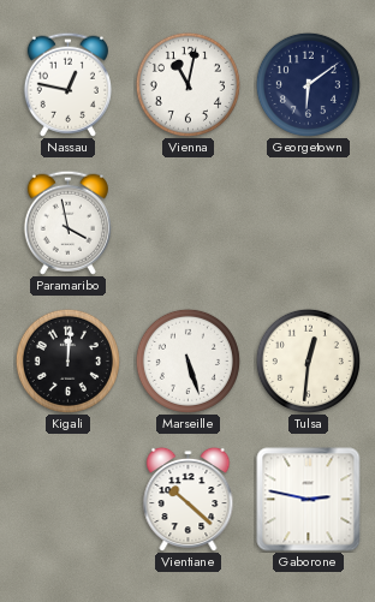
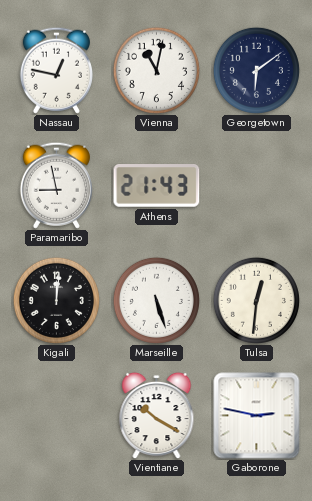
Paramaribo: 3:58 -> 8:58
Athens: none -> 21:43
Vientiane: 10:22 -> 10:20
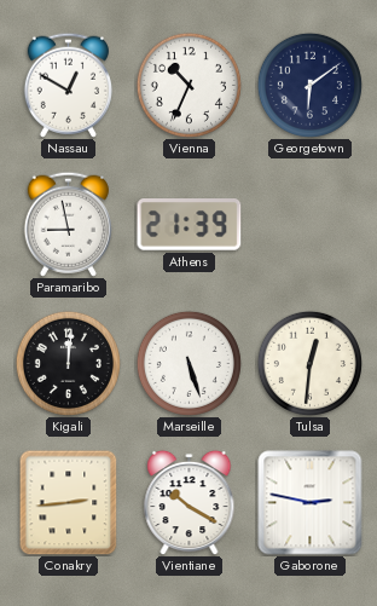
Nassau: 12:47 -> 12:50
Vienna: 11:02 -> 10:34
Athens: 21:43 -> 21:39
Conakry: none -> 2:44
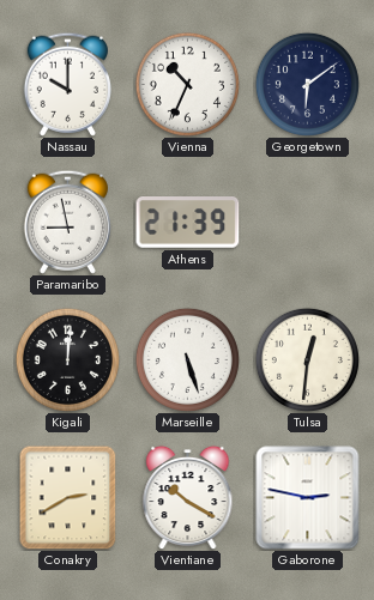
Nassau: 12:50 -> 10:00
Conakry: 2:44 -> 2:40
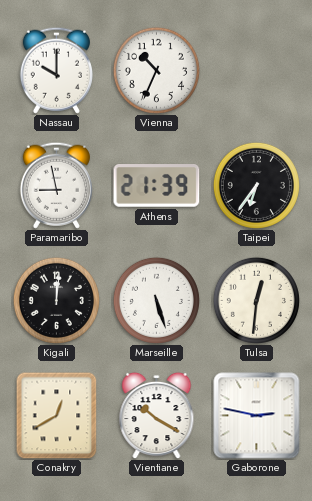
Georgetown: 6:09 -> none
Taipei: none -> 6:36
Conakry: 2:40 -> 12:40
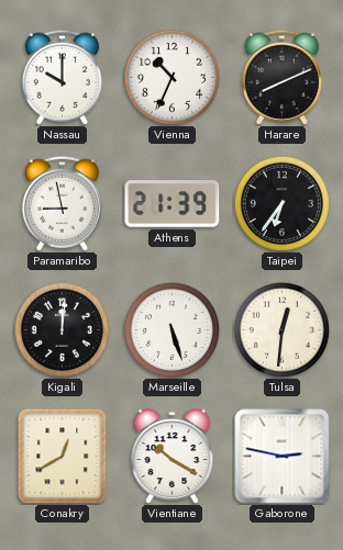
Harare: none -> 8:11
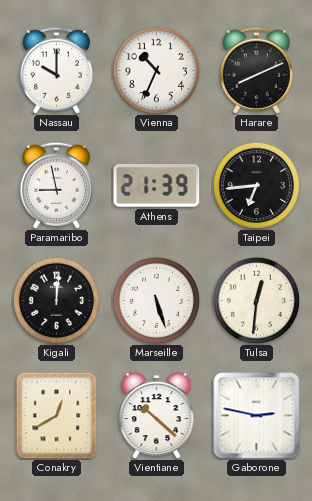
Taipei: 6:36 -> 6:44
Vientiane: 10:20 -> 10:22
